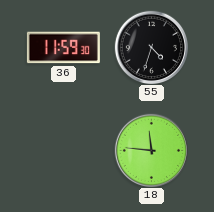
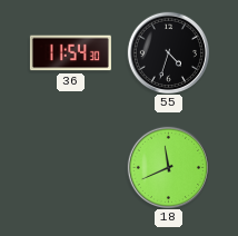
36: 11:59 -> 11:54
18: 11:46 -> 11:41
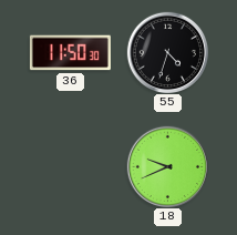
36: 11:54 -> 11:50
18: 11:41 -> 9:41
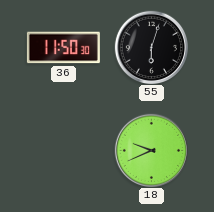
55: 4:33 -> 6:03
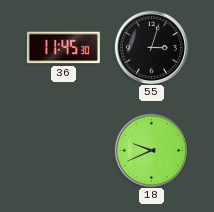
36: 11:50 -> 11:45
55: 6:03 -> 3:03
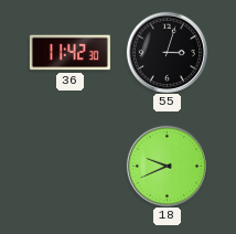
36: 11:45 -> 11:42
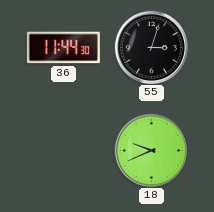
36: 11:42 -> 11:44
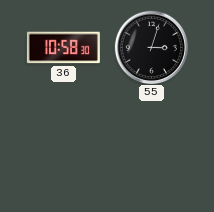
36: 11:44 -> 10:58
18: 9:41 -> none
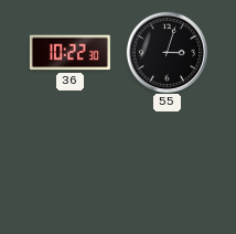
36: 10:58 -> 10:22
